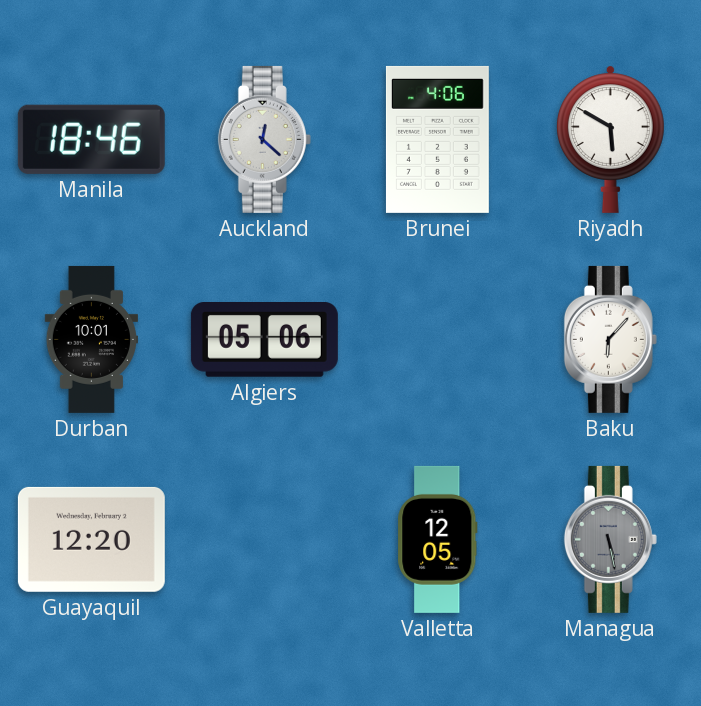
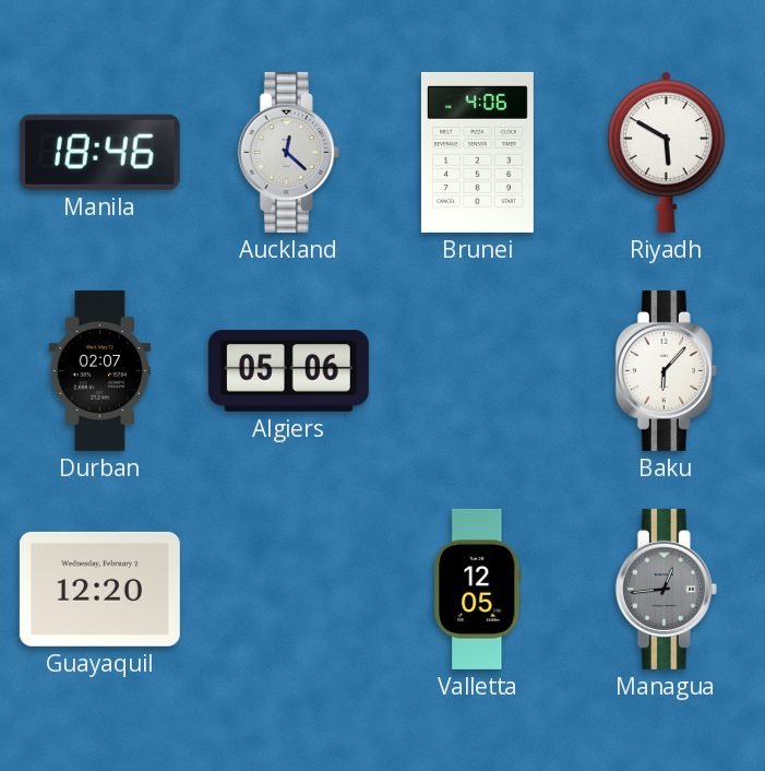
Durban: 10:01 -> 02:07
Managua: 5:28 -> 12:44
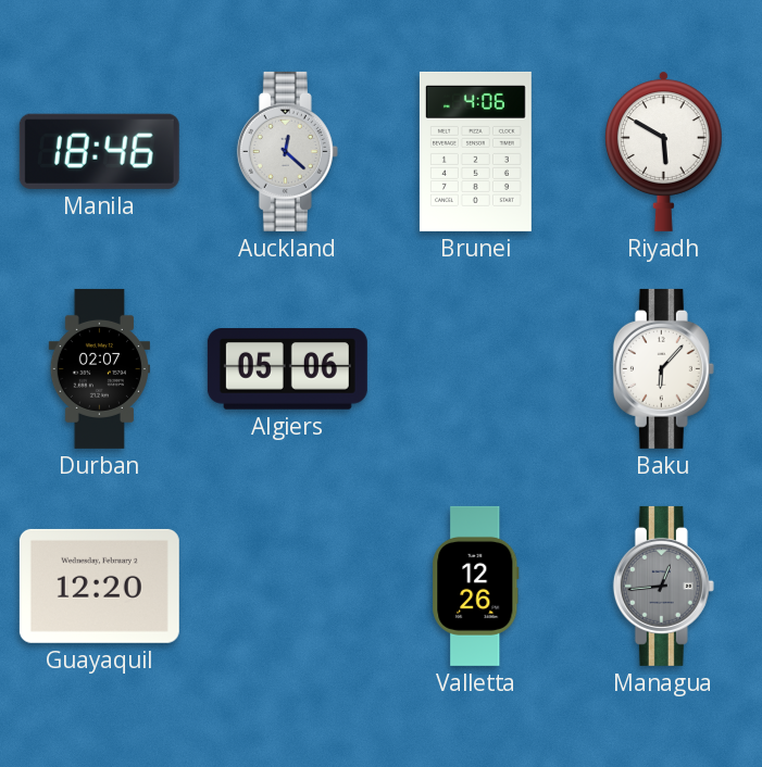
Valletta: 12:05 -> 12:26
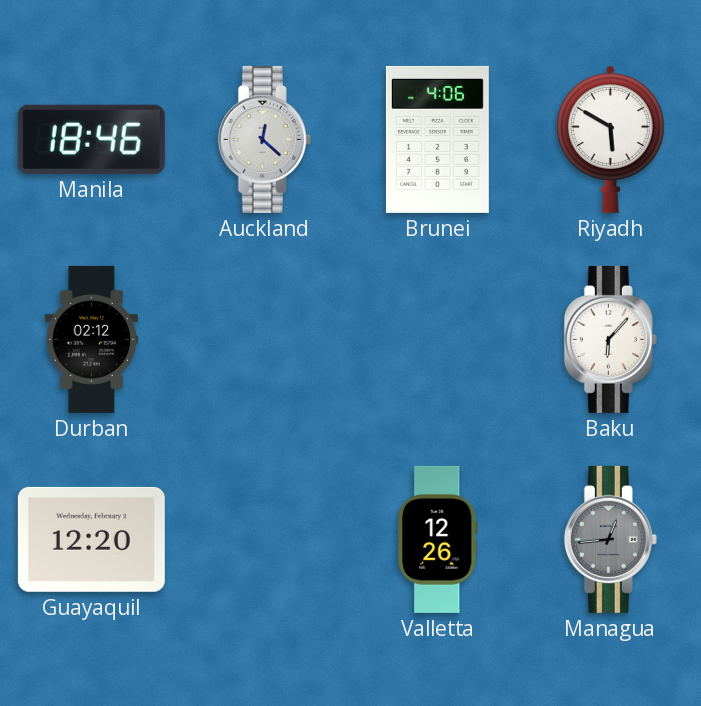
Durban: 02:07 -> 02:12
Algiers: 05:06 -> none
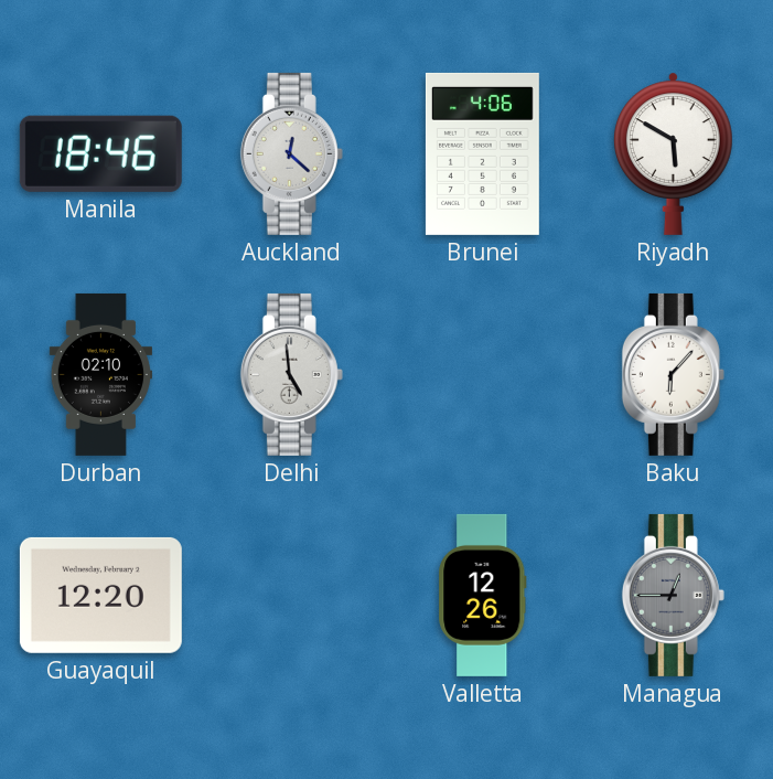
Durban: 02:12 -> 02:10
Delhi: none -> 4:59
Managua: 12:44 -> 12:45
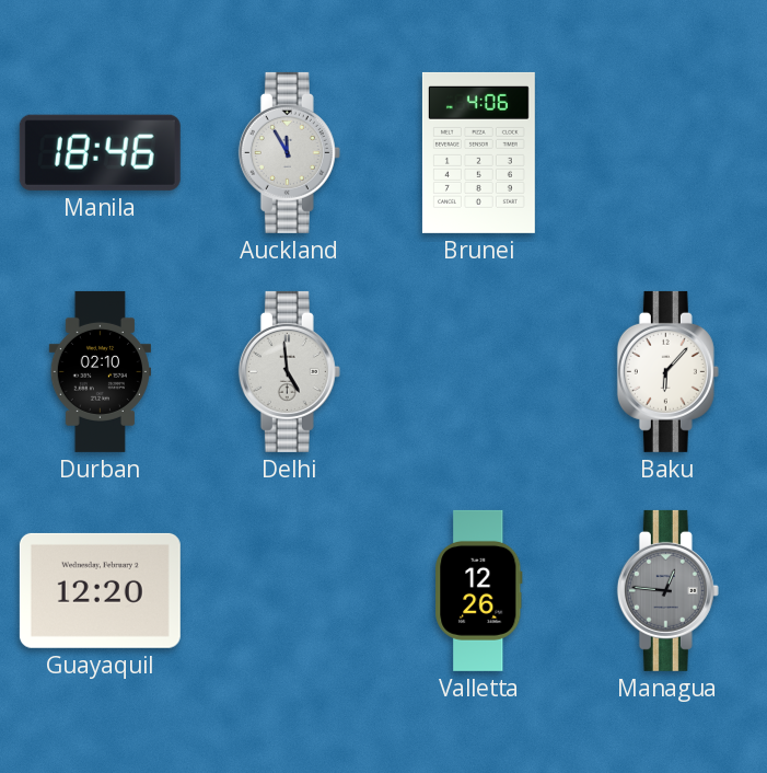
Auckland: 12:22 -> 11:55
Riyadh: 5:50 -> none
Managua: 12:45 -> 12:46
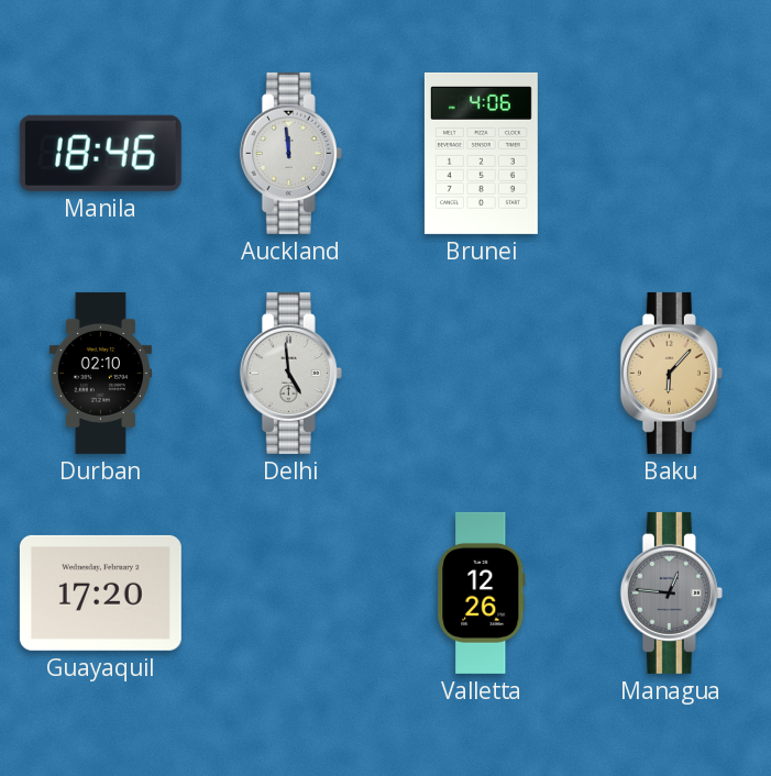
Auckland: 11:55 -> 11:59
Baku dial: white -> champagne
Guayaquil: 12:20 -> 17:20
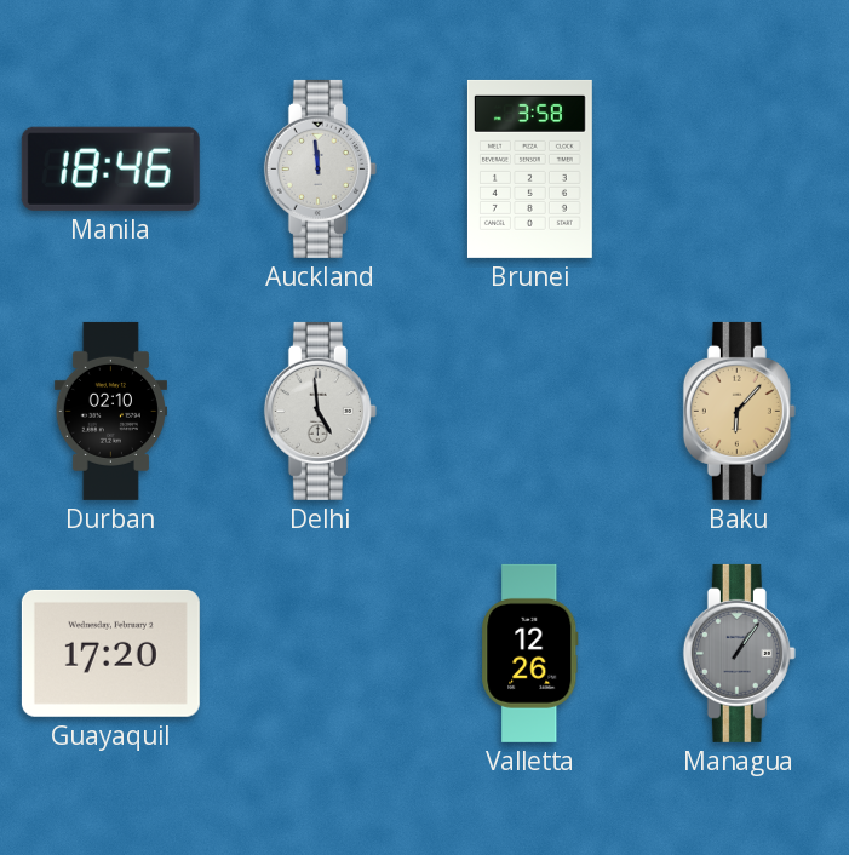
Brunei: 4:06 -> 3:58
Managua: 12:46 -> 1:06
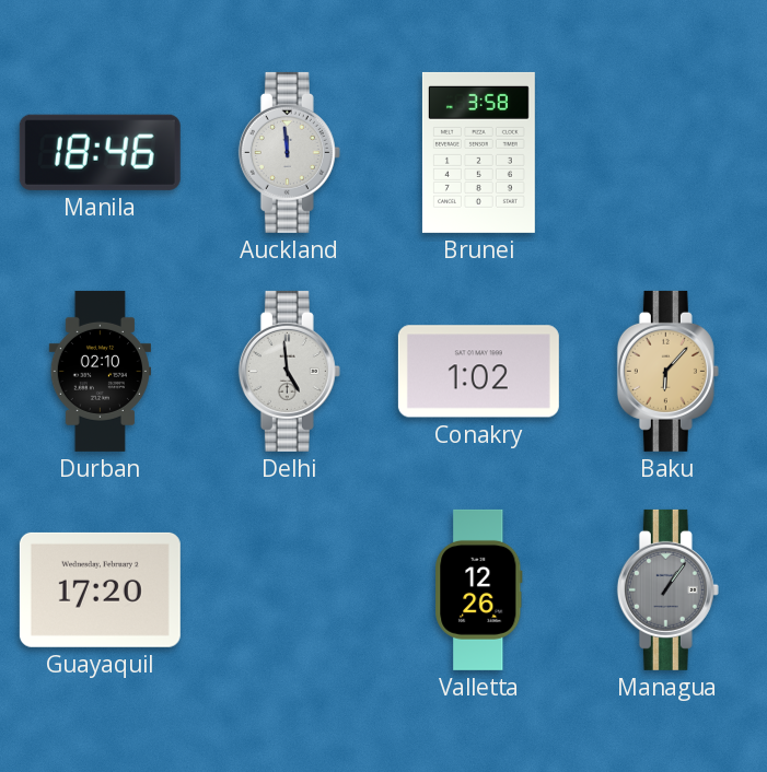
Conakry: none -> 1:02
